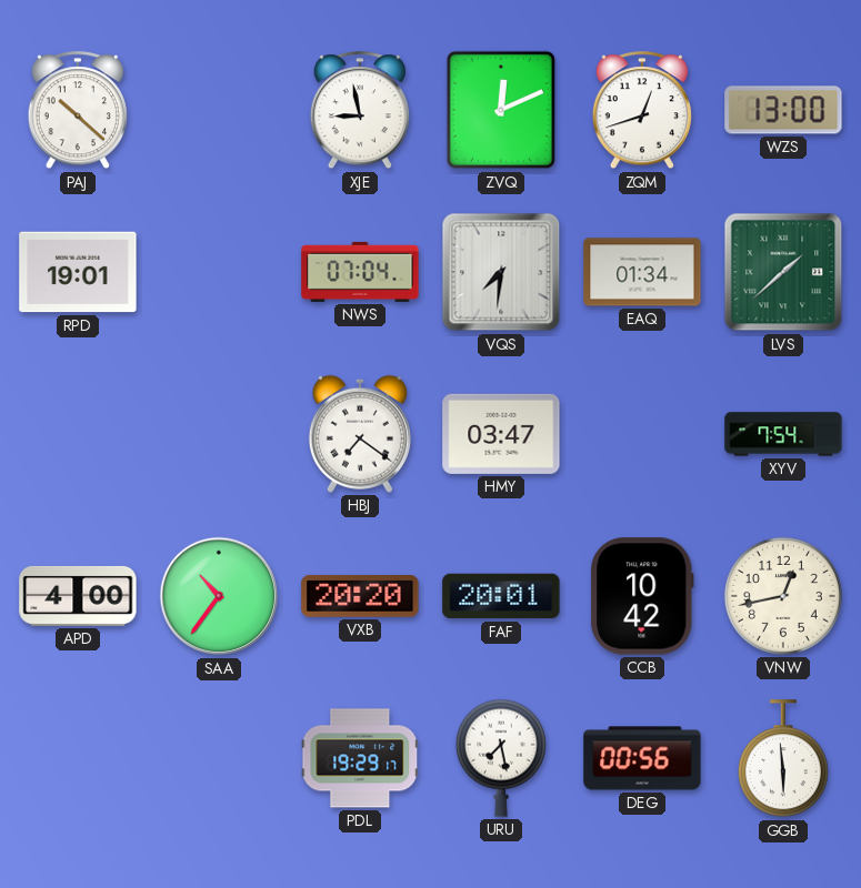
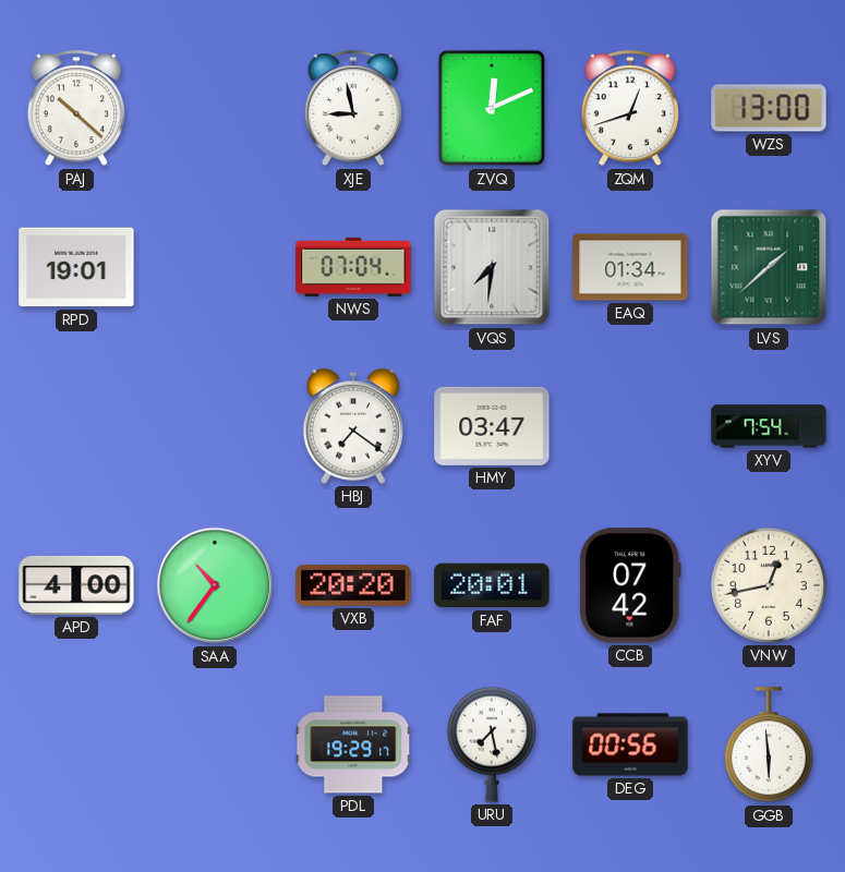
CCB: 10:42 -> 07:42
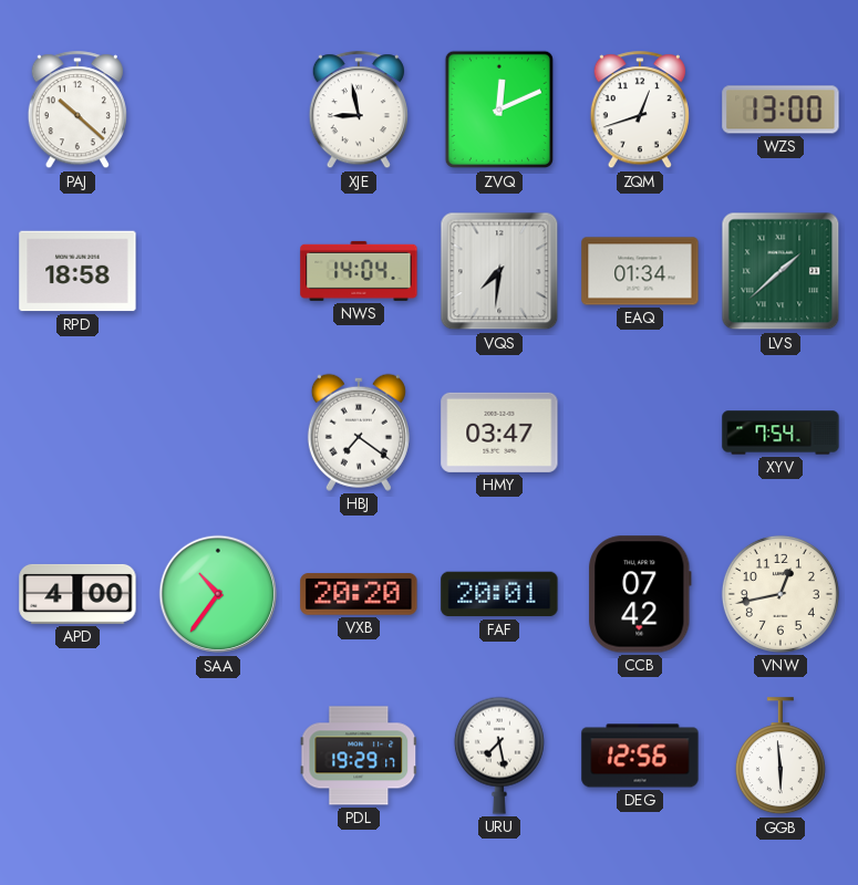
RPD: 19:01 -> 18:58
NWS: 07:04 -> 14:04
DEG: 00:56 -> 12:56
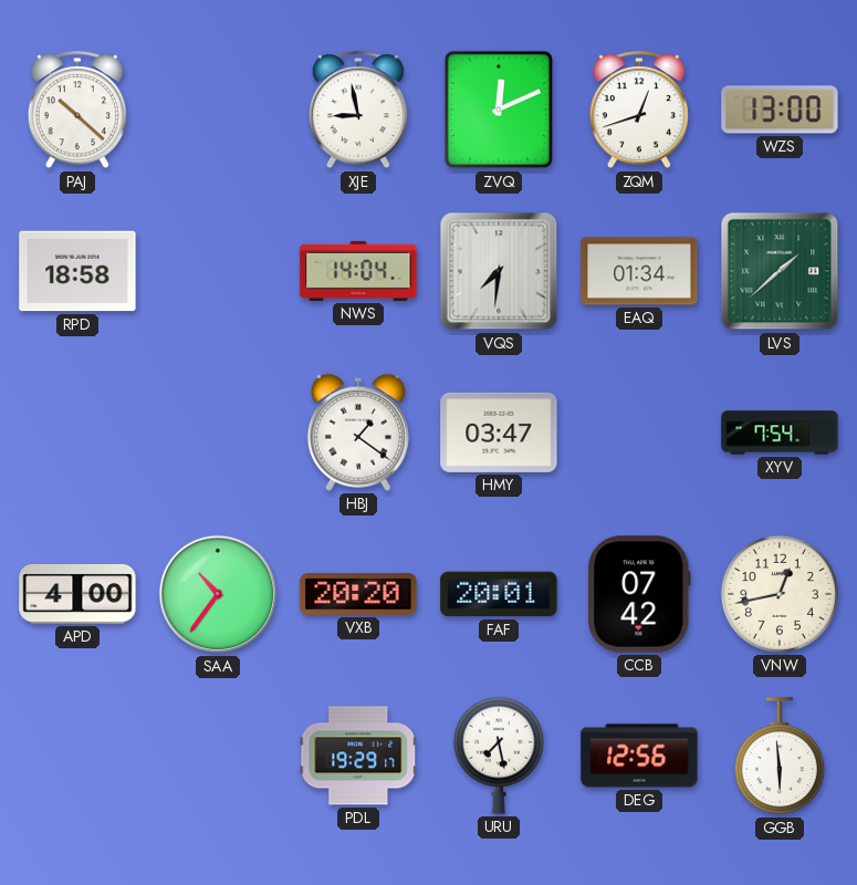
HBJ: 7:21 -> 1:21
